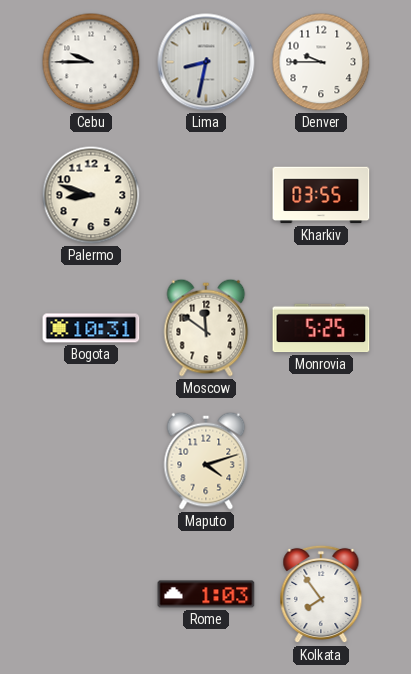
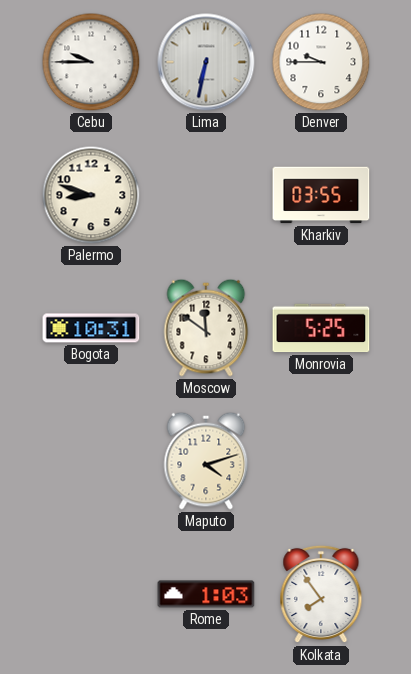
Lima: 8:32 -> 6:32
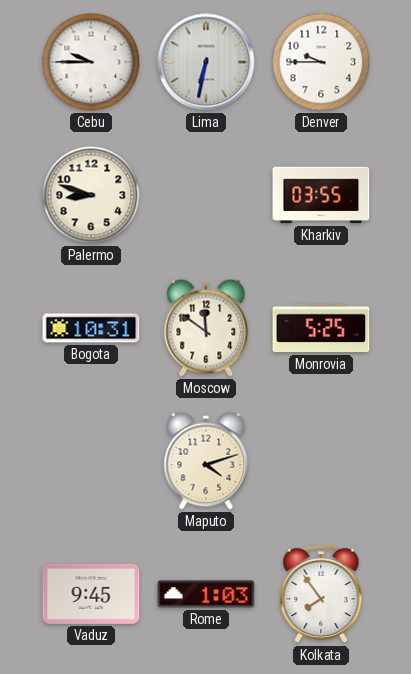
Vaduz: none -> 9:45
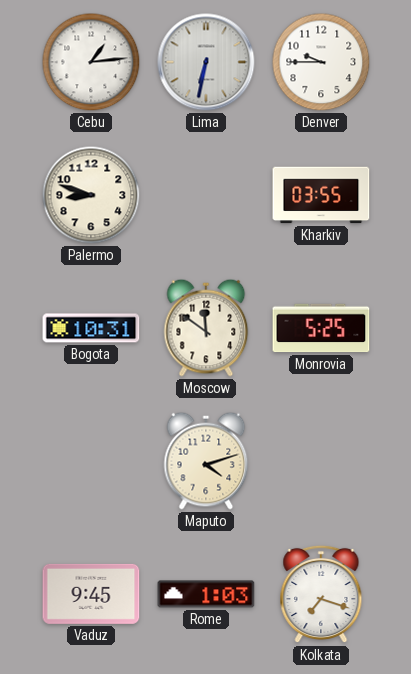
Cebu: 9:45 -> 1:14
Kolkata: 7:54 -> 7:18
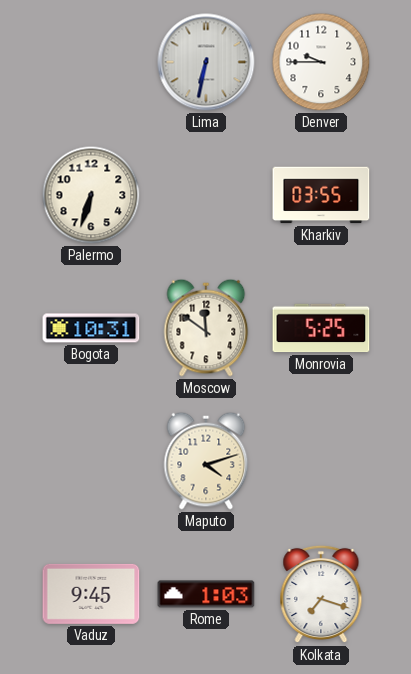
Cebu: 1:14 -> none
Palermo: 8:48 -> 6:33
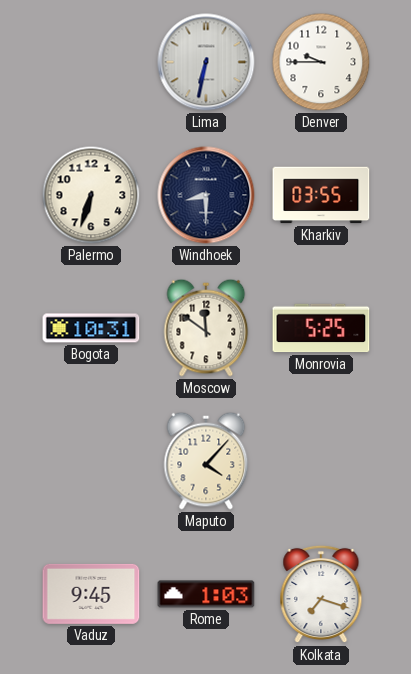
Windhoek: none -> 8:30
Maputo: 4:12 -> 4:07
